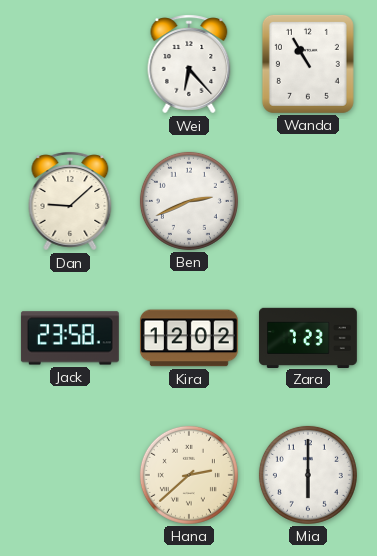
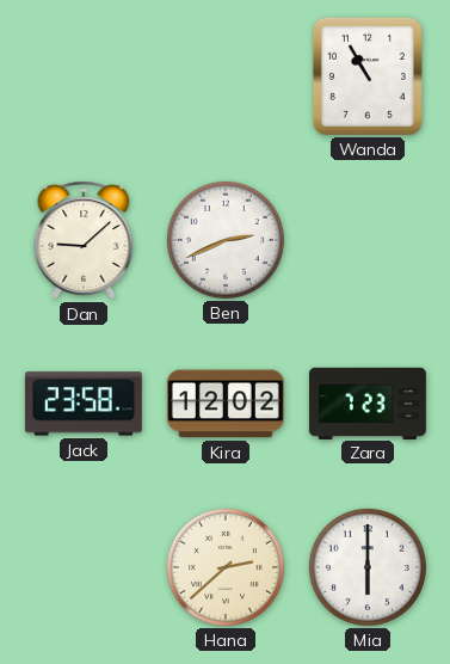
Wei: 6:23 -> none
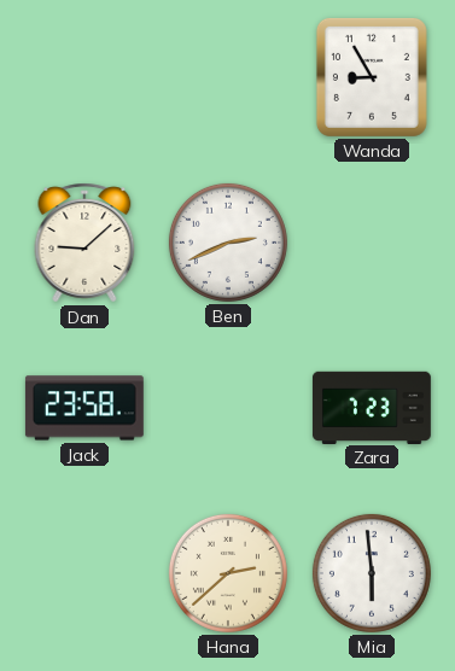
Wanda: 10:55 -> 8:55
Kira: 12:02 -> none
Mia: 6:00 -> 5:59
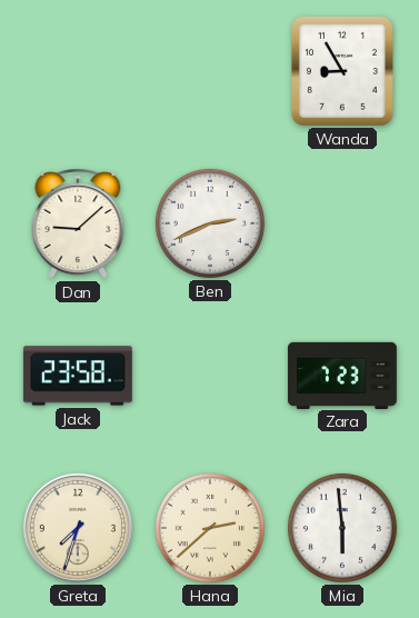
Greta: none -> 7:33
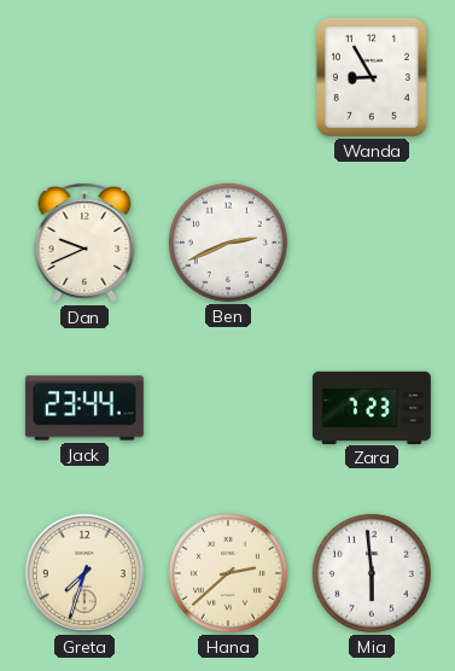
Dan: 9:08 -> 9:41
Jack: 23:58 -> 23:44
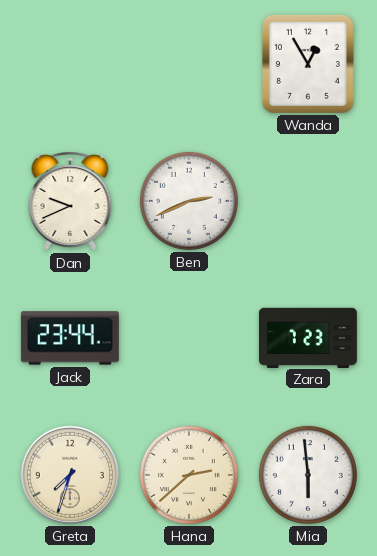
Wanda: 8:55 -> 12:55
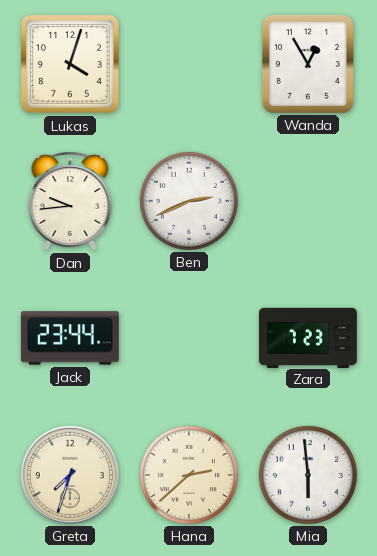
Lukas: none -> 4:03
Dan: 9:41 -> 9:44
